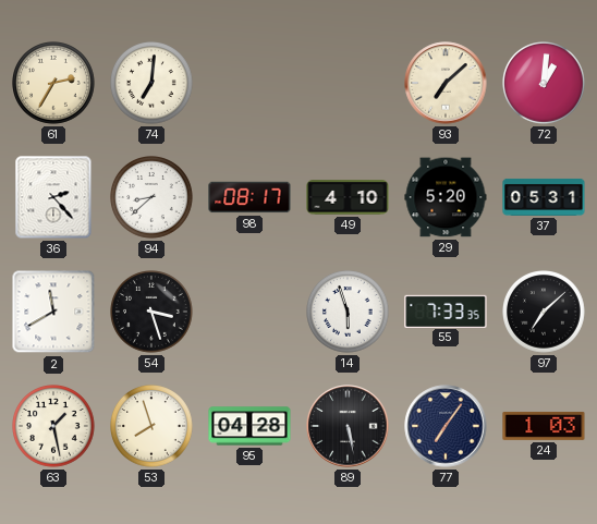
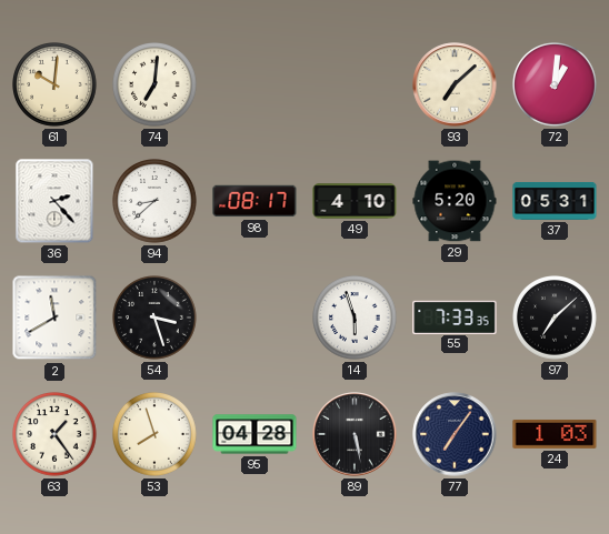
61: 2:35 -> 10:01
63: 1:28 -> 1:24
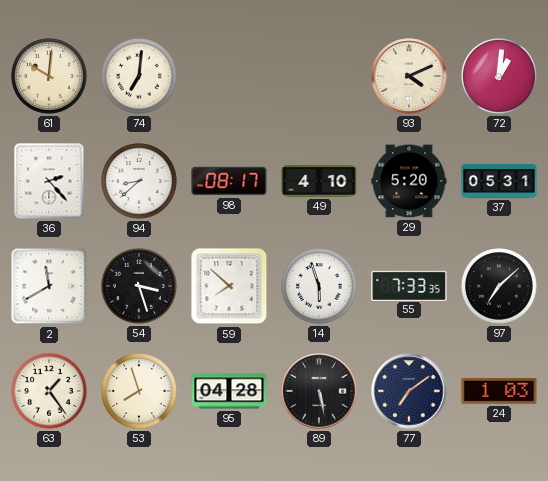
93: 7:08 -> 4:11
59: none -> 7:52
77: 7:06 -> 7:09
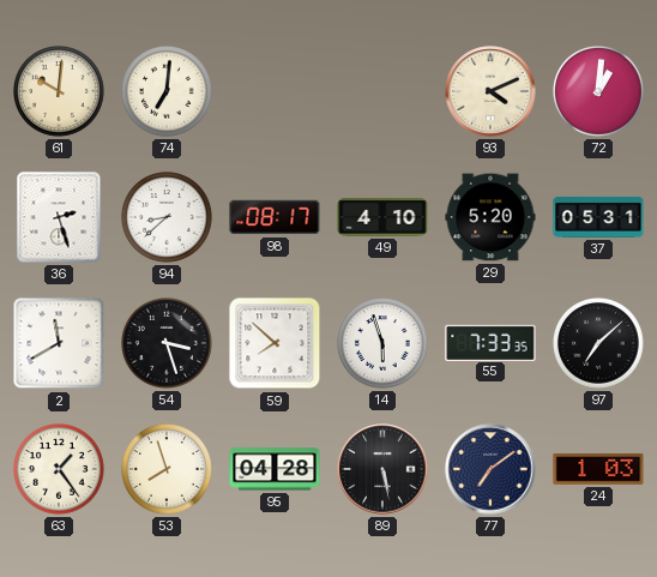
36: 2:23 -> 2:27
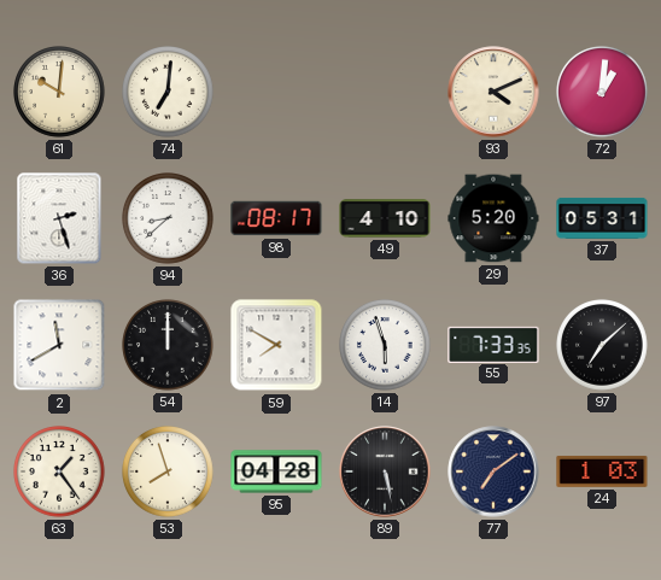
54: 3:27 -> 12:00
59: 7:52 -> 7:50
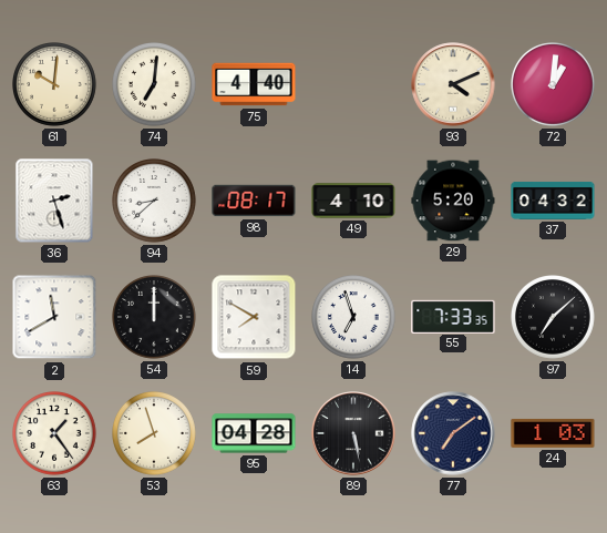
75: none -> 4:40
37: 05:31 -> 04:32
14: 5:57 -> 6:57
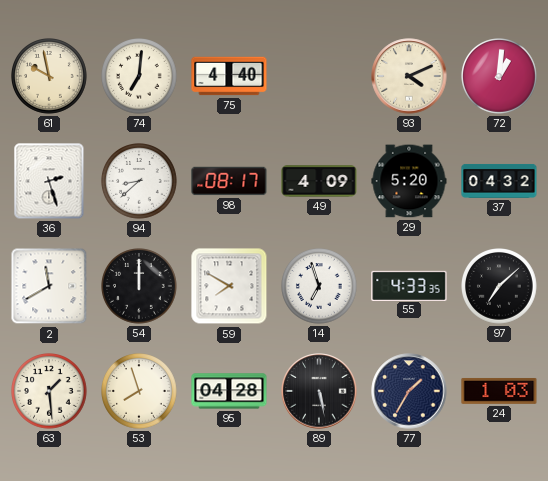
61: 10:01 -> 9:58
49: 4:10 -> 4:09
55: 7:33 -> 4:33
63: 1:24 -> 1:29
77: 7:09 -> 1:35
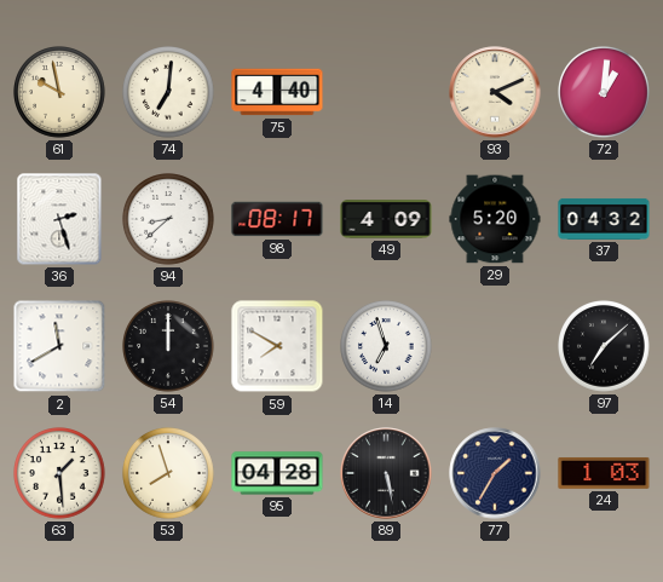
55: 4:33 -> none
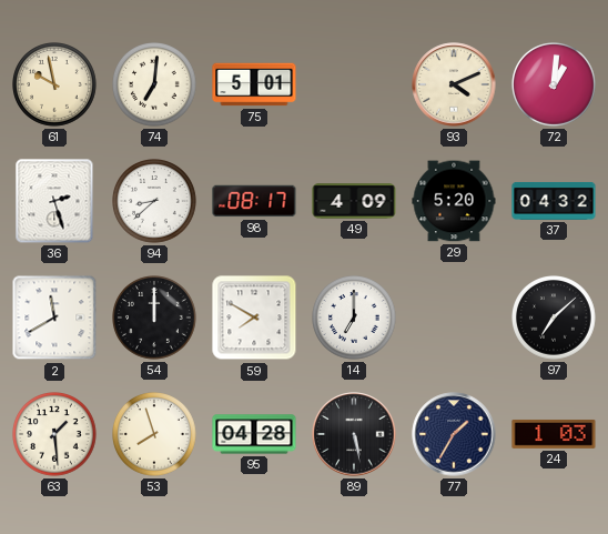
75: 4:40 -> 5:01
14: 6:57 -> 7:00
